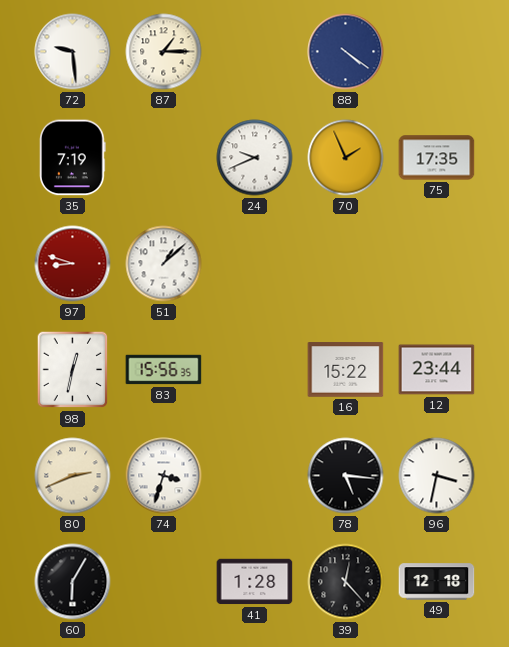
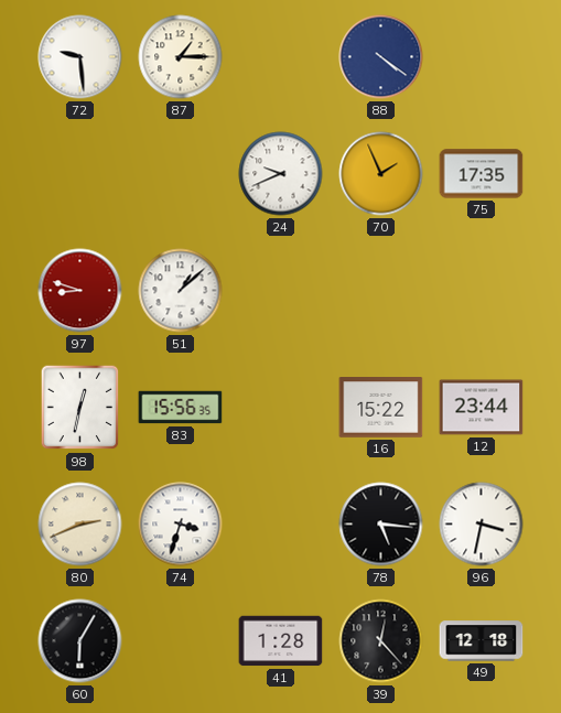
35: 7:19 -> none
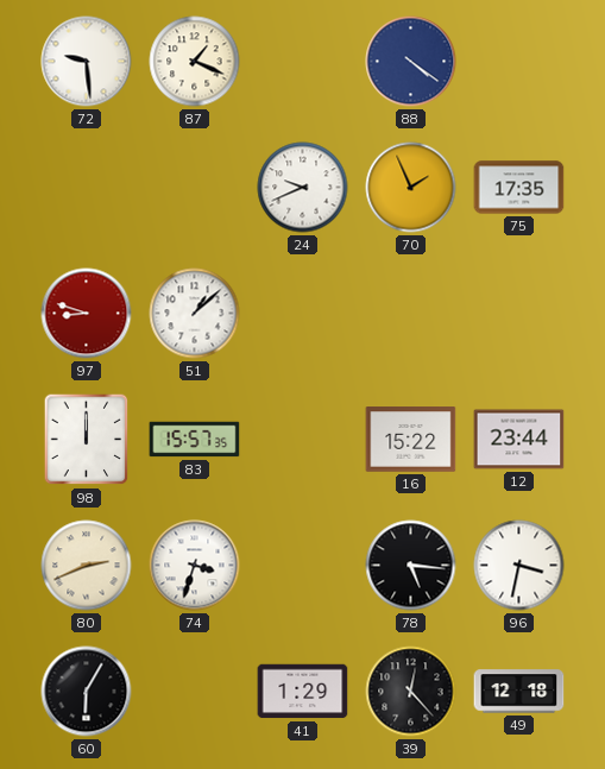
87: 1:15 -> 1:19
98: 12:32 -> 12:00
83: 15:56 -> 15:57
41: 1:28 -> 1:29
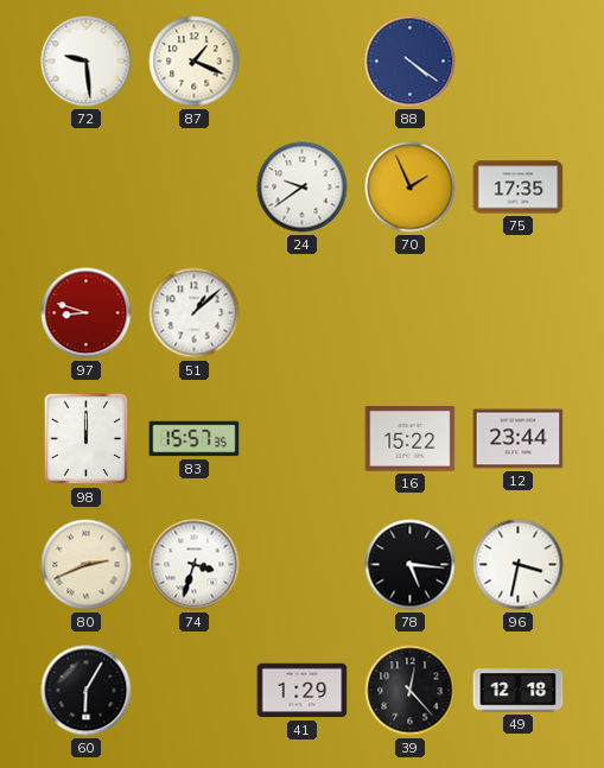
24: 9:41 -> 9:39
